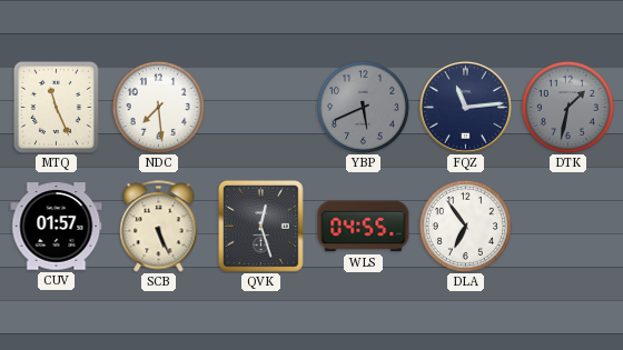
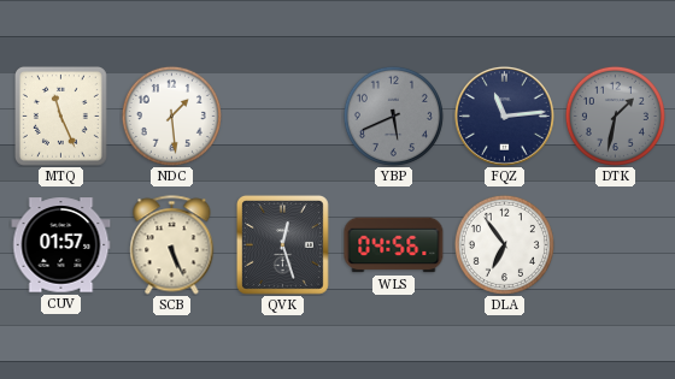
NDC: 7:29 -> 1:29
WLS: 04:55 -> 04:56
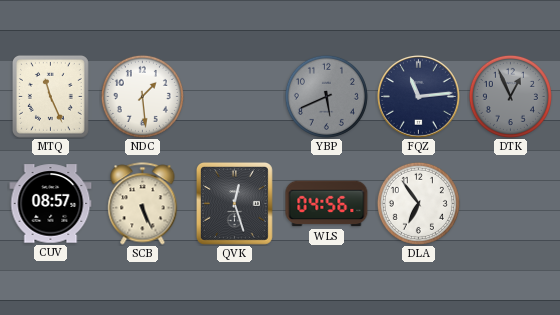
DTK: 1:32 -> 12:56
CUV: 01:57 -> 08:57
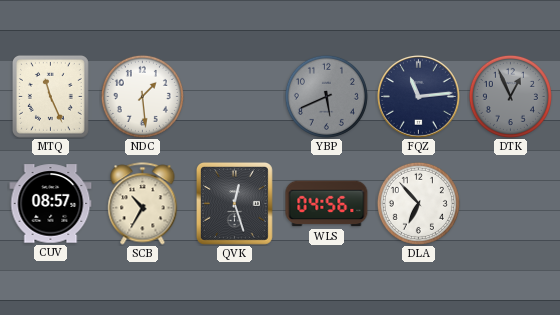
SCB: 5:26 -> 10:35
DLA: 6:54 -> 6:53
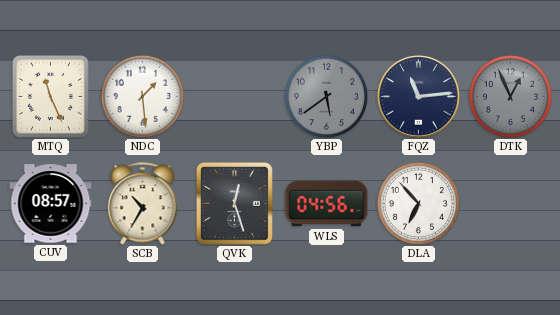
YBP: 5:41 -> 5:39
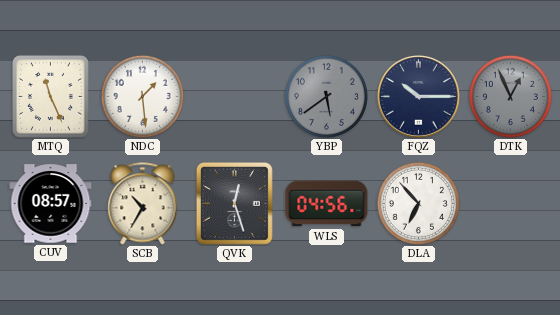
FQZ: 11:14 -> 10:15
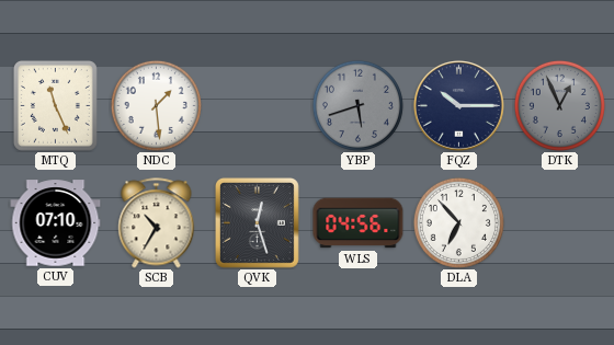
YBP: 5:39 -> 5:42
CUV: 08:57 -> 07:10
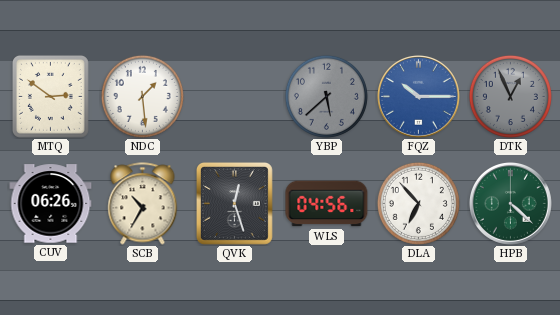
MTQ: 11:26 -> 2:51
YBP: 5:42 -> 5:38
FQZ dial: navy -> blue
CUV: 07:10 -> 06:26
HPB: none -> 4:22
